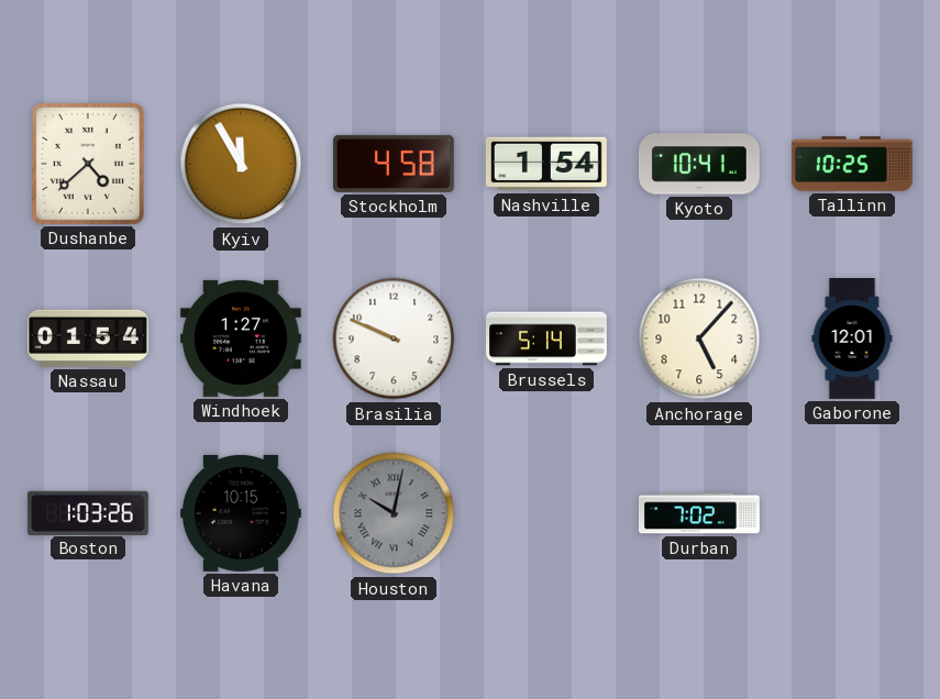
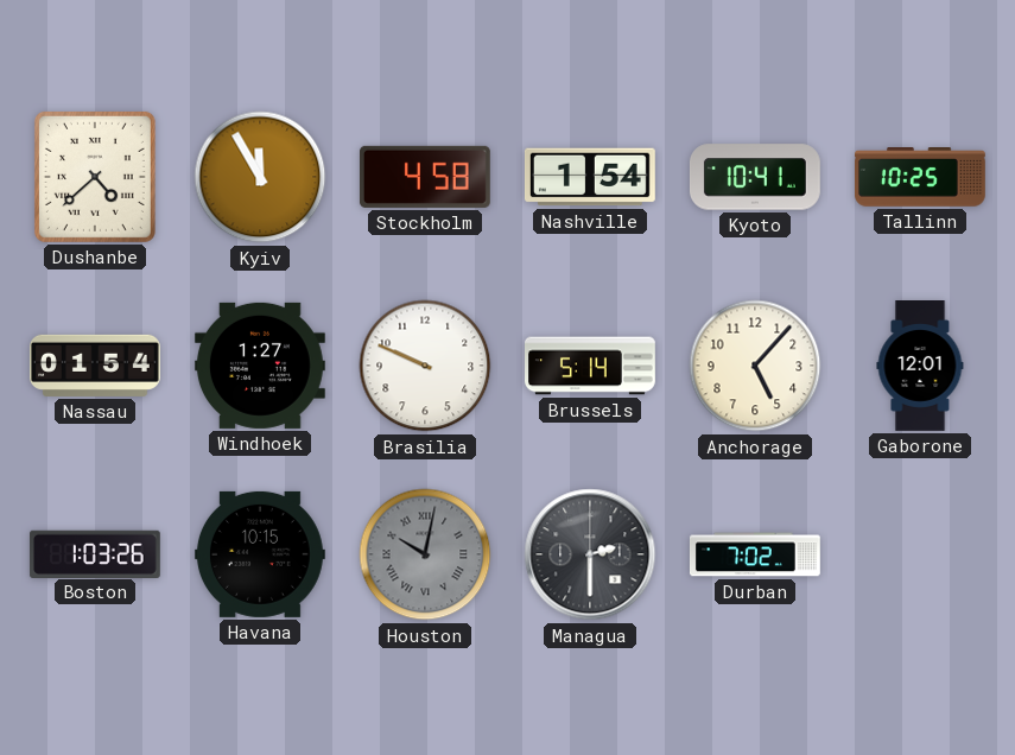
Managua: none -> 2:30
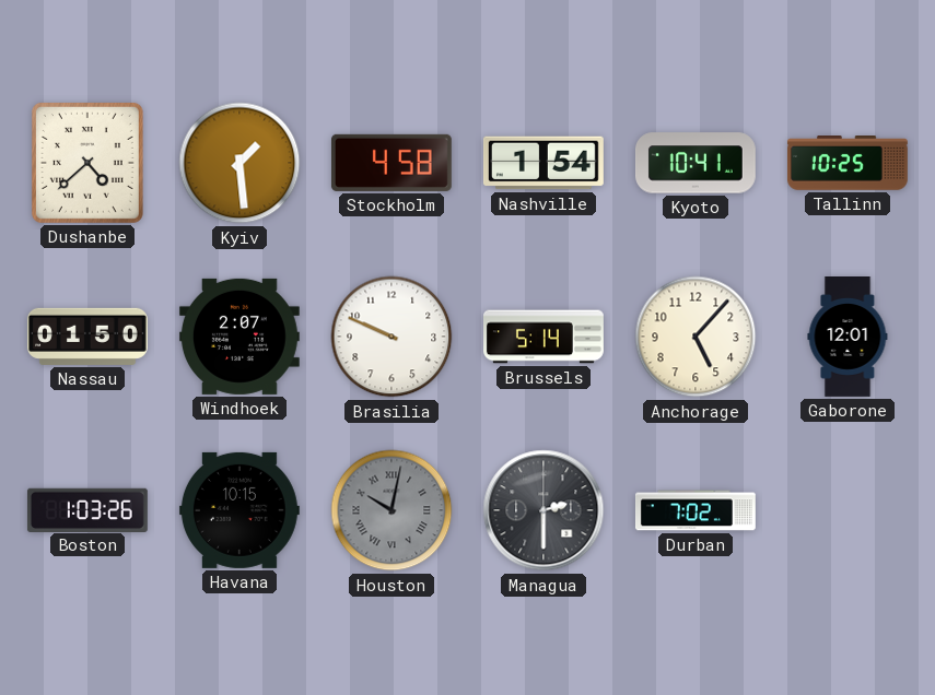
Kyiv: 11:55 -> 1:29
Nassau: 01:54 -> 01:50
Windhoek: 1:27 -> 2:07
